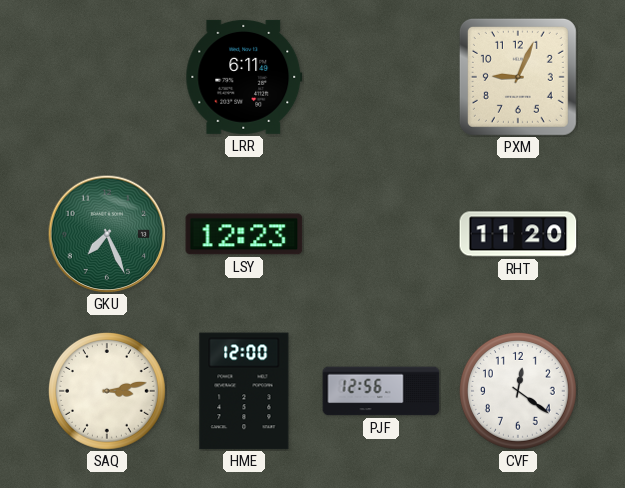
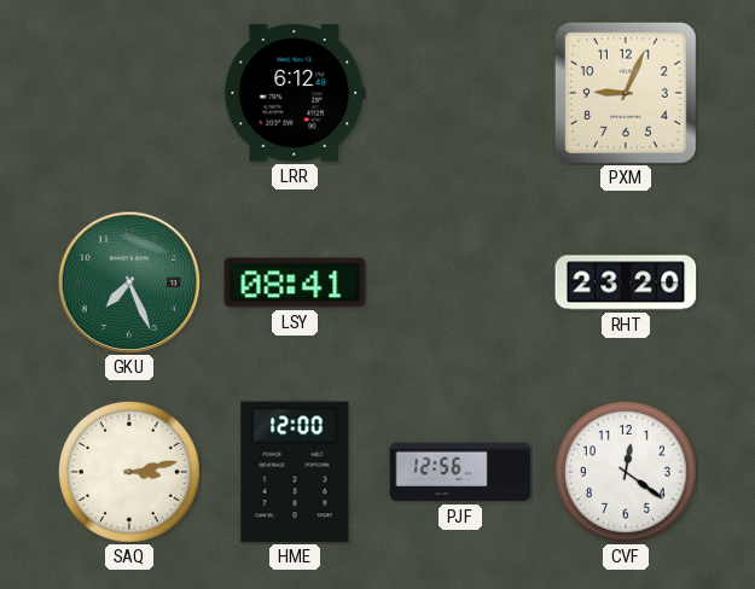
LRR: 6:11 -> 6:12
LSY: 12:23 -> 08:41
RHT: 11:20 -> 23:20
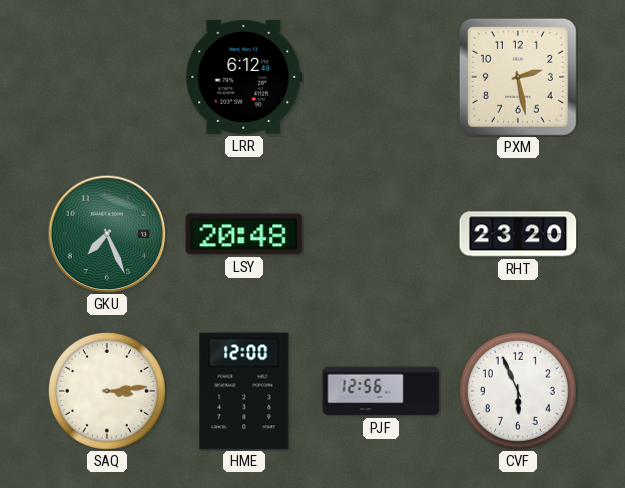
PXM: 9:04 -> 2:28
LSY: 08:41 -> 20:48
SAQ: 3:13 -> 3:14
CVF: 12:21 -> 5:56
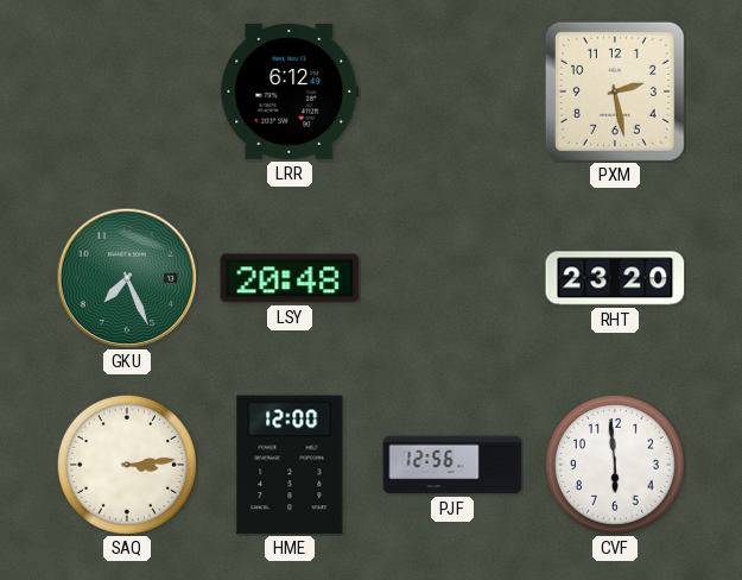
CVF: 5:56 -> 5:59
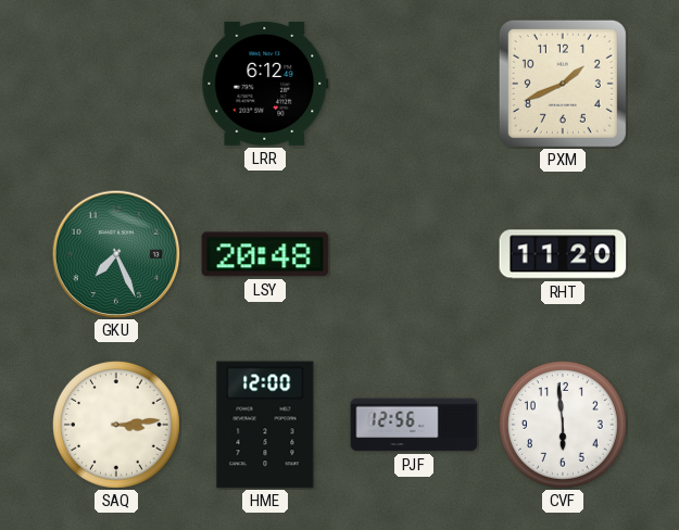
PXM: 2:28 -> 1:41
RHT: 23:20 -> 11:20
